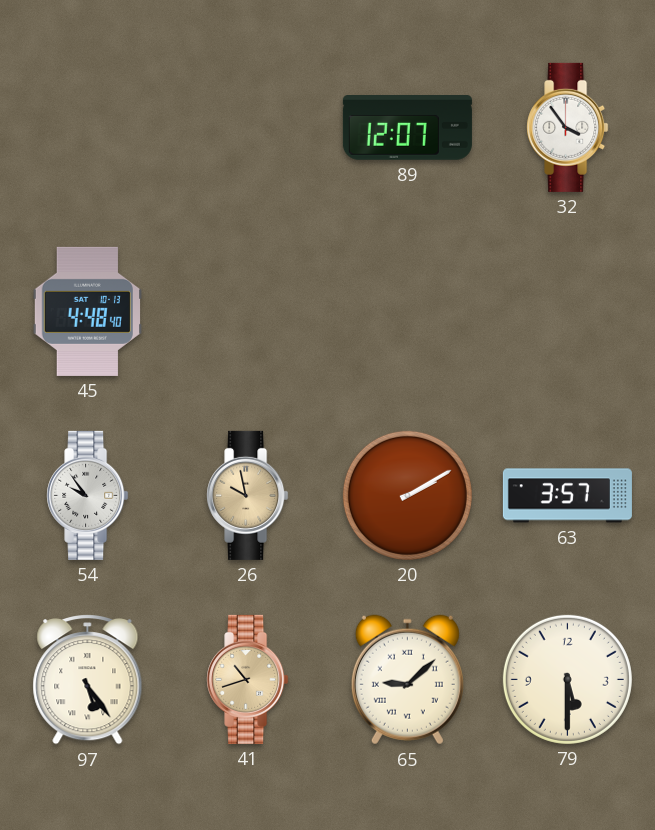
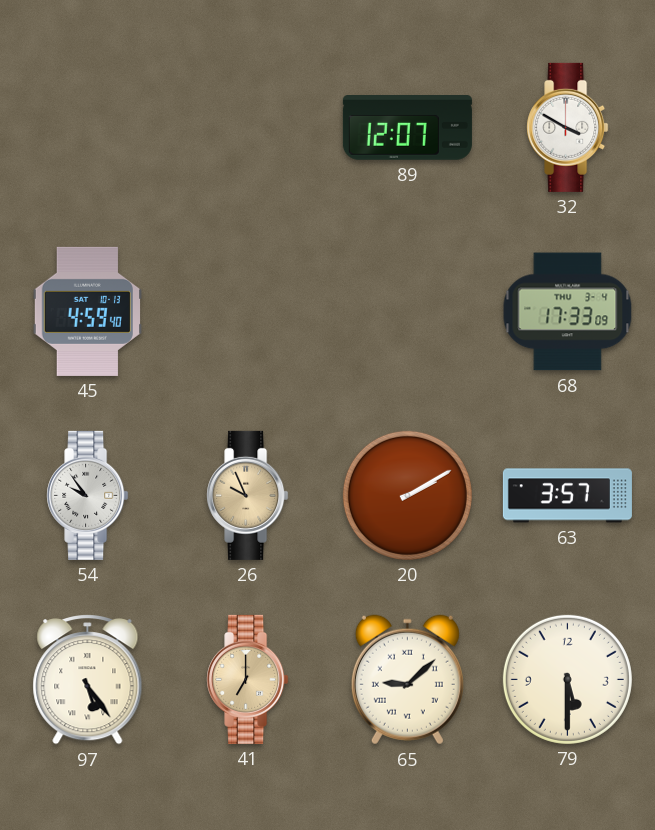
32: 3:54 -> 3:50
45: 4:48 -> 4:59
68: none -> 17:33
26: 9:58 -> 9:56
41: 10:42 -> 7:00
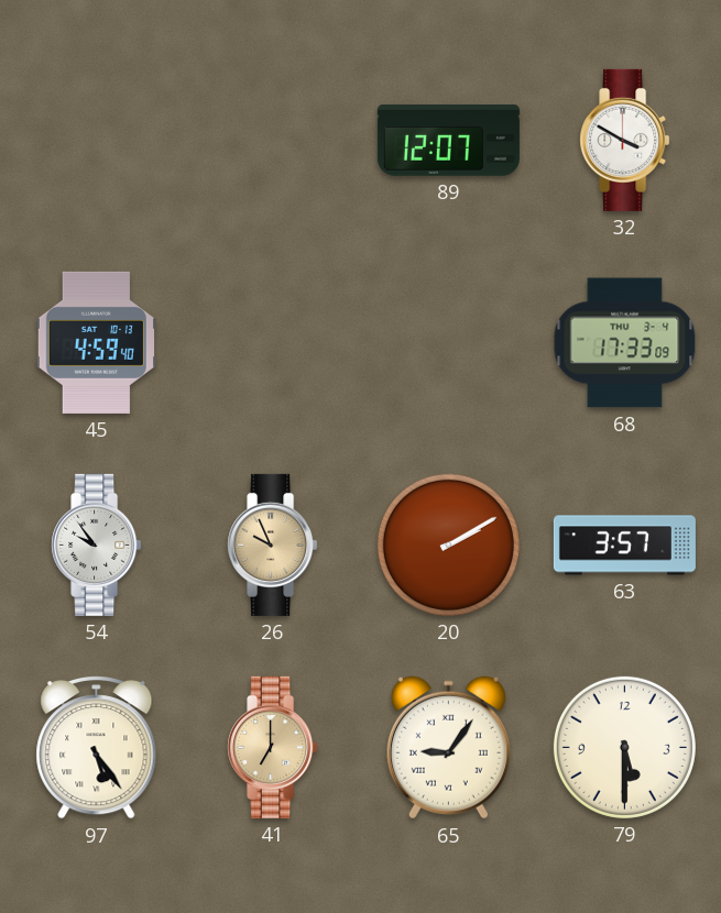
65: 9:08 -> 9:06
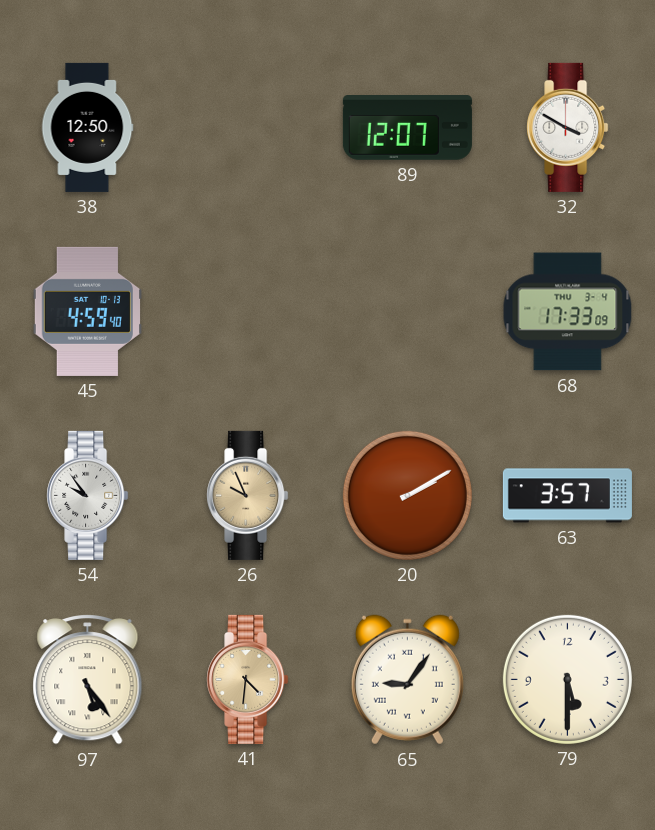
38: none -> 12:50
41: 7:00 -> 4:31
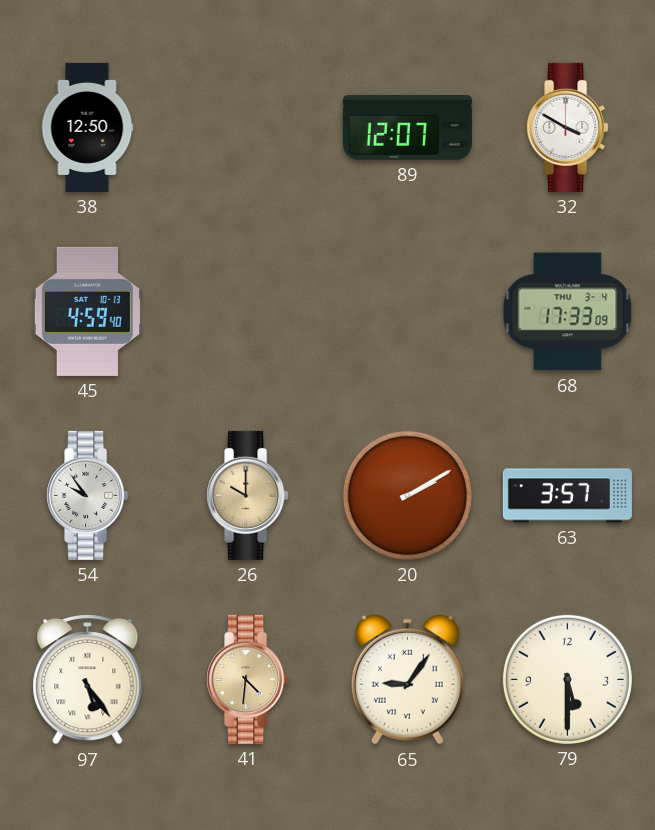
26: 9:56 -> 10:00
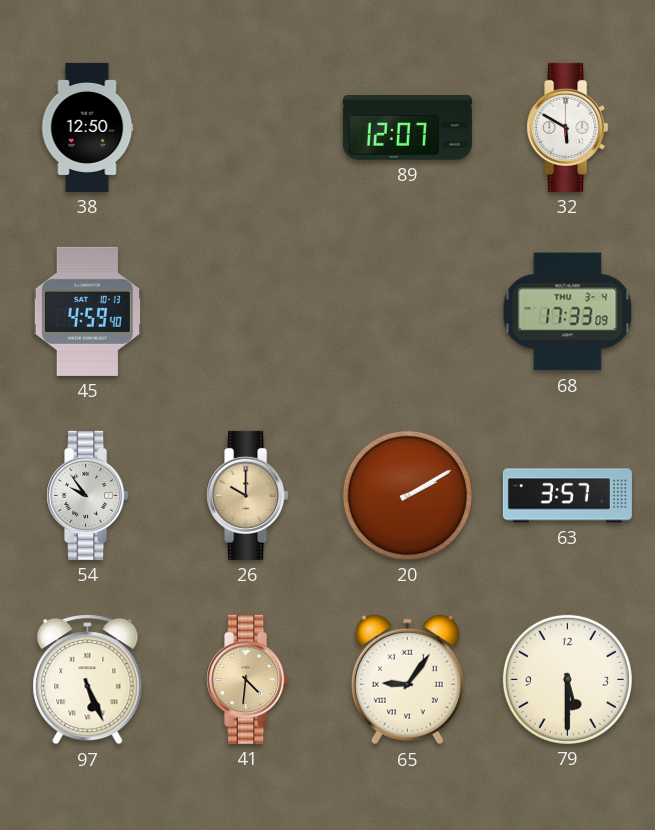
32: 3:50 -> 5:50
97: 5:24 -> 5:26
